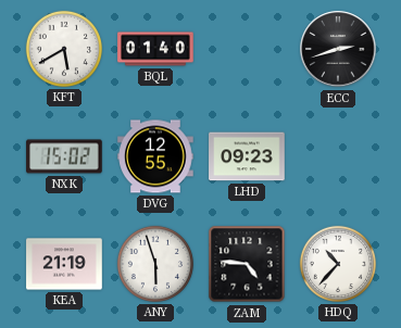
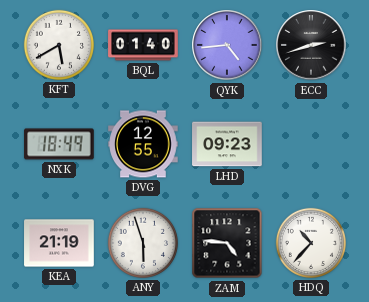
QYK: none -> 4:44
NXK: 15:02 -> 18:49
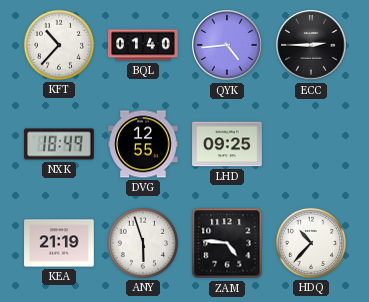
KFT: 5:40 -> 10:37
ECC: 2:42 -> 2:45
LHD: 09:23 -> 09:25
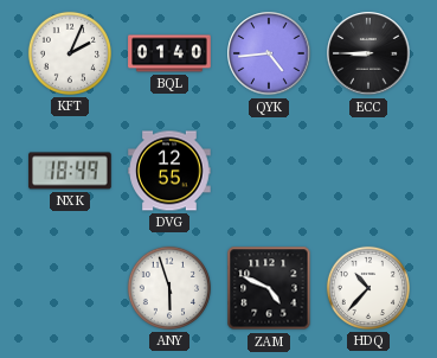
KFT: 10:37 -> 2:04
ECC: 2:45 -> 8:45
LHD: 09:25 -> none
KEA: 21:19 -> none
ZAM: 4:46 -> 4:49
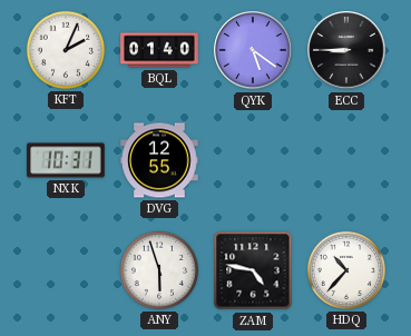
QYK: 4:44 -> 5:21
NXK: 18:49 -> 10:31
ZAM: 4:49 -> 4:47
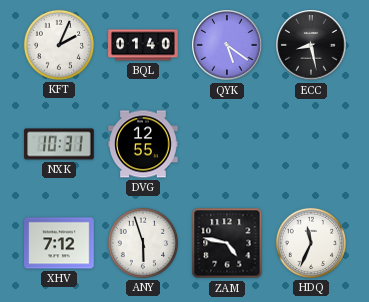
ECC: 8:45 -> 8:28
XHV: none -> 7:12
HDQ: 10:37 -> 11:34
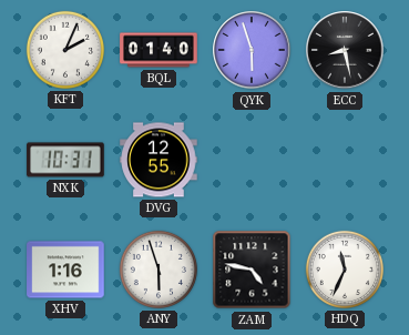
QYK: 5:21 -> 5:57
XHV: 7:12 -> 1:16
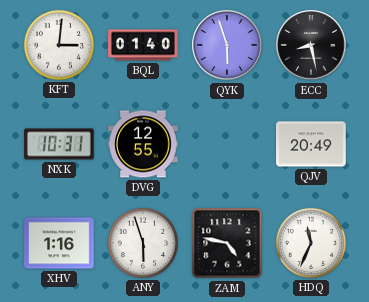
KFT: 2:04 -> 3:01
QJV: none -> 20:49
